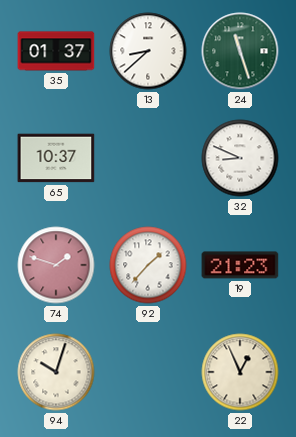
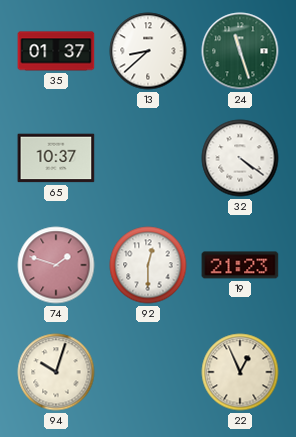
32: 8:49 -> 4:21
92: 1:37 -> 12:30
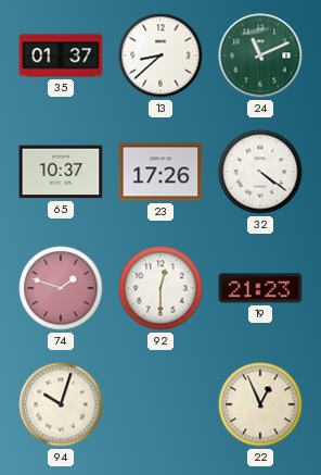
24: 11:27 -> 11:11
23: none -> 17:26
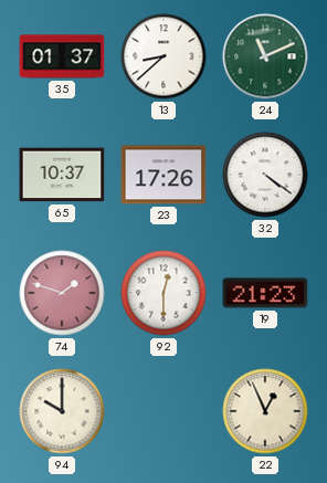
94: 10:03 -> 10:00
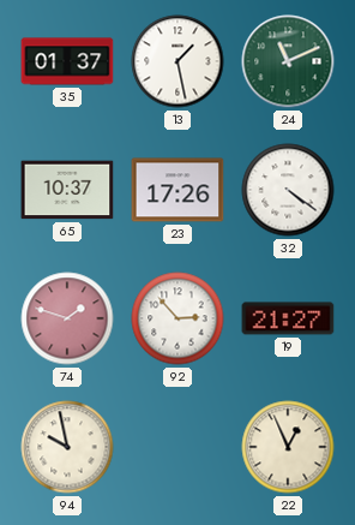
13: 8:38 -> 1:28
92: 12:30 -> 2:53
19: 21:23 -> 21:27
94: 10:00 -> 9:58
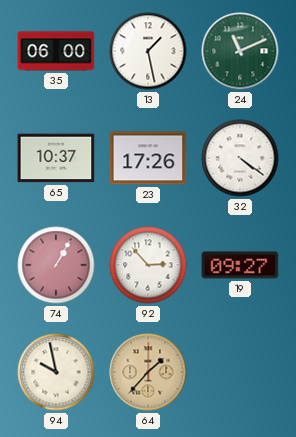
35: 01:37 -> 06:00
74: 1:48 -> 1:05
19: 21:27 -> 09:27
64: none -> 1:37
22: 12:56 -> none
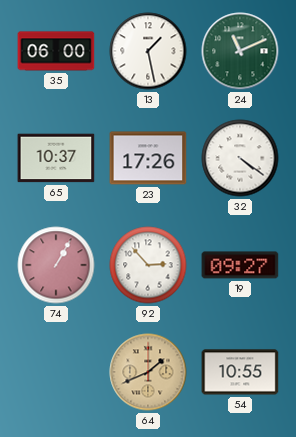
94: 9:58 -> none
64: 1:37 -> 1:41
54: none -> 10:55
